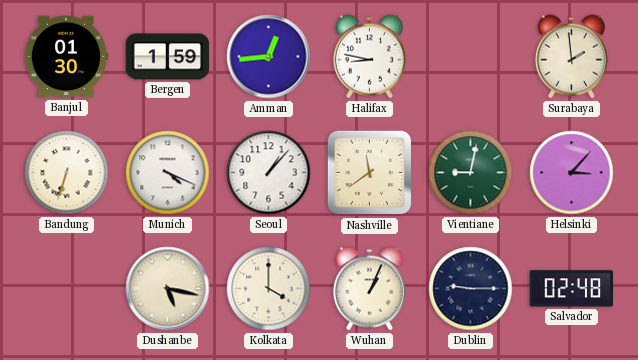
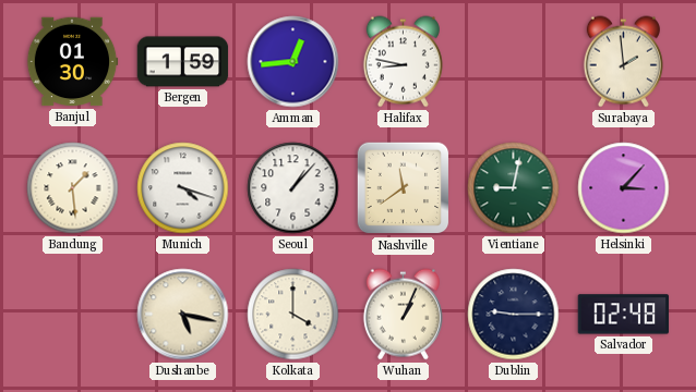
Bandung: 6:33 -> 1:29
Munich: 4:19 -> 4:18
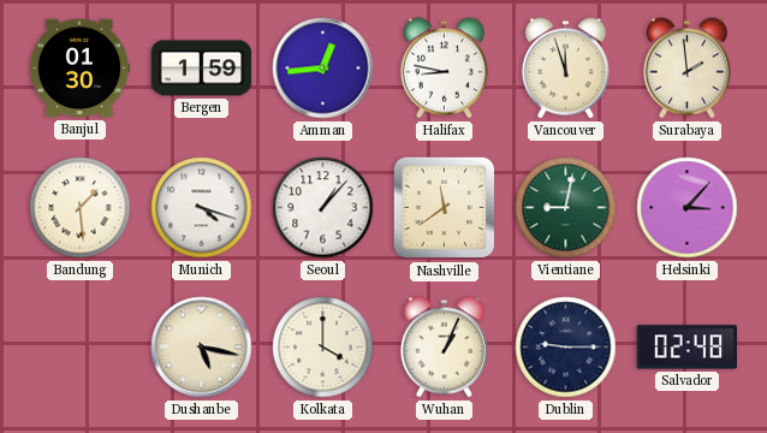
Vancouver: none -> 11:57
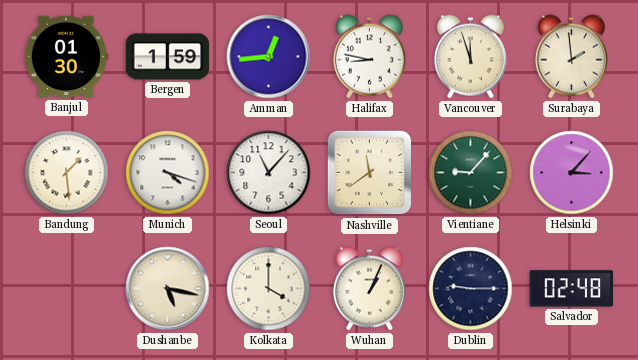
Seoul: 1:07 -> 11:07
Vientiane: 9:02 -> 9:07
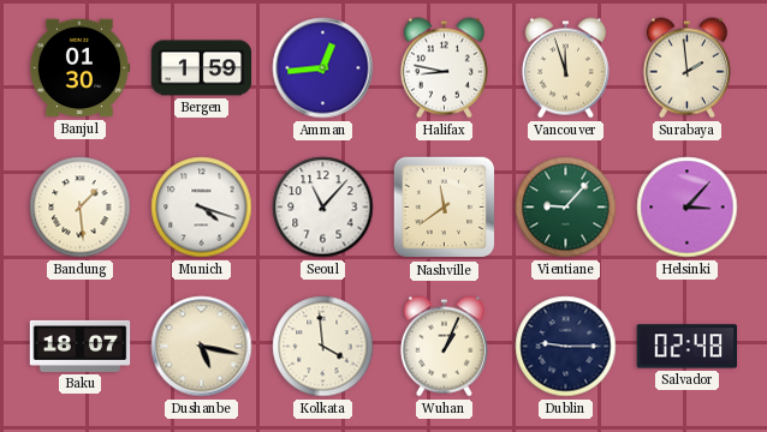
Baku: none -> 18:07
Kolkata: 4:00 -> 3:59
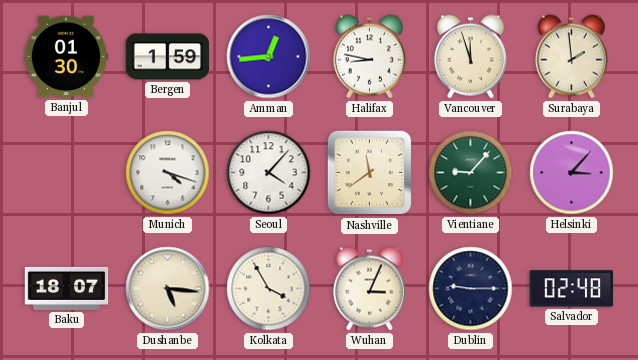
Bandung: 1:29 -> none
Seoul: 11:07 -> 4:07
Dushanbe: 5:17 -> 5:16
Kolkata: 3:59 -> 3:55
Wuhan: 1:04 -> 3:04
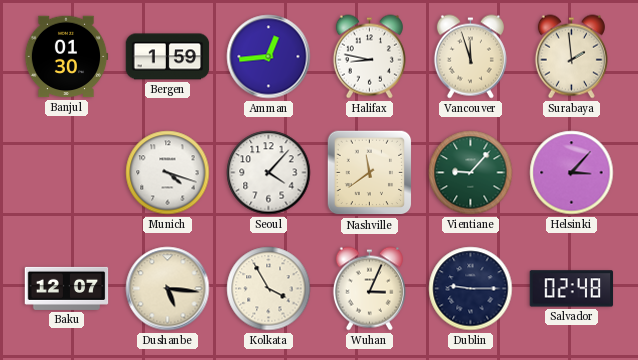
Baku: 18:07 -> 12:07
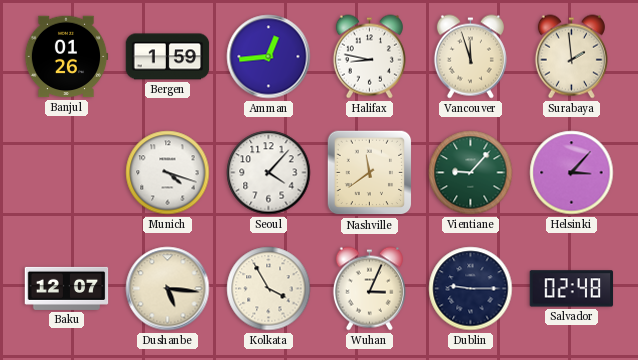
Banjul: 01:30 -> 01:26
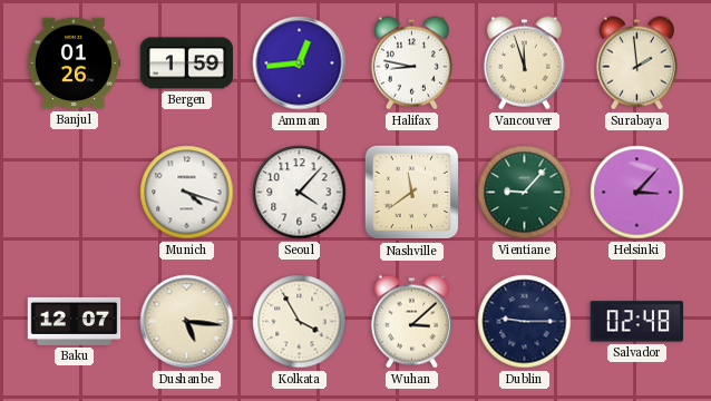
Wuhan: 3:04 -> 3:08
